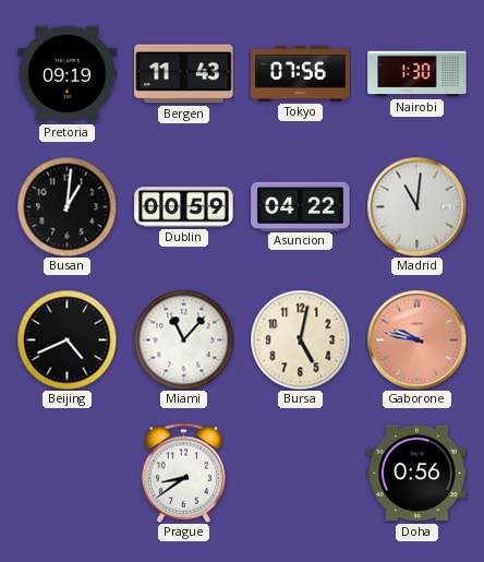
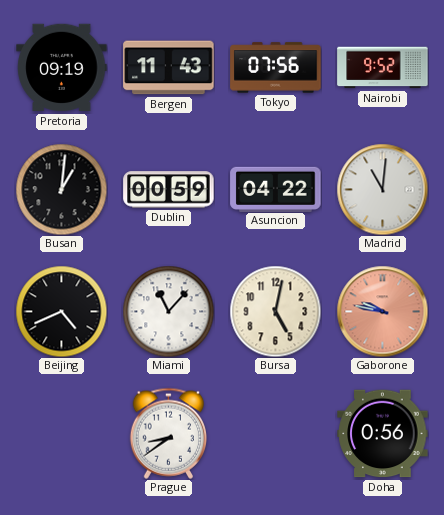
Nairobi: 1:30 -> 9:52
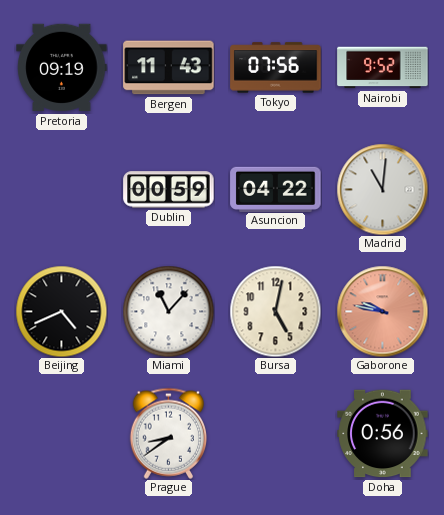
Busan: 1:01 -> none
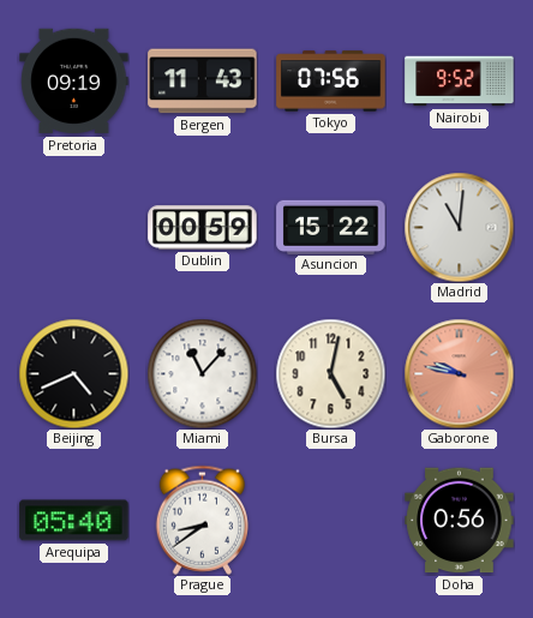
Asuncion: 04:22 -> 15:22
Arequipa: none -> 05:40
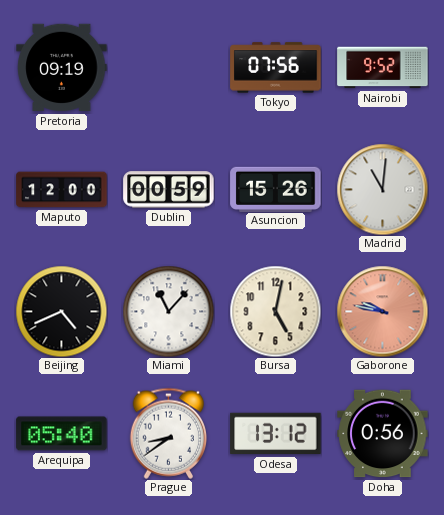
Bergen: 11:43 -> none
Maputo: none -> 12:00
Asuncion: 15:22 -> 15:26
Odesa: none -> 13:12
